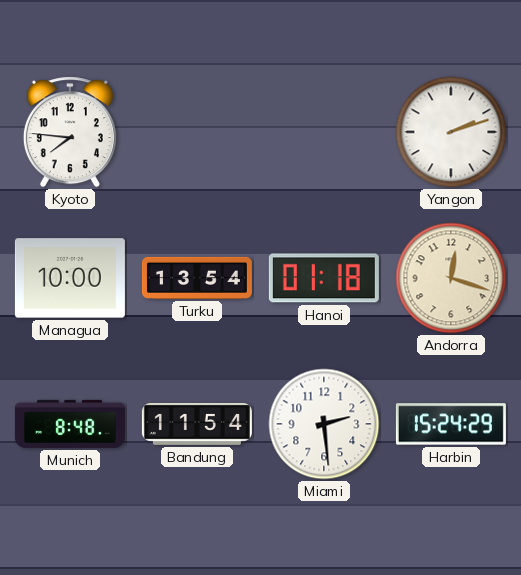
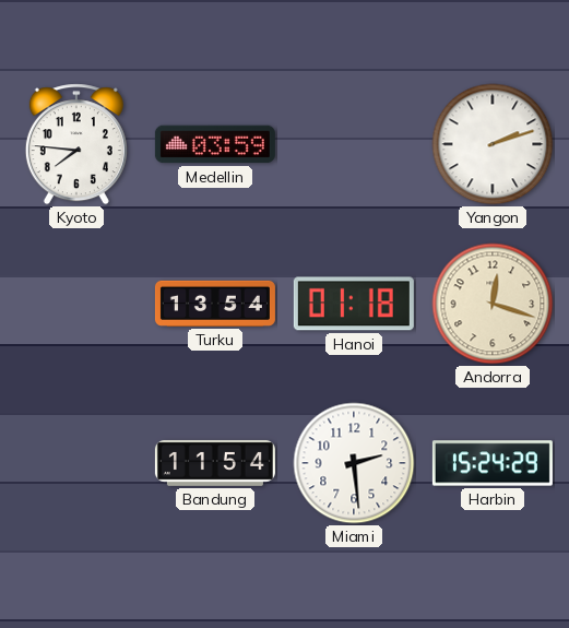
Medellin: none -> 03:59
Managua: 10:00 -> none
Munich: 8:48 -> none
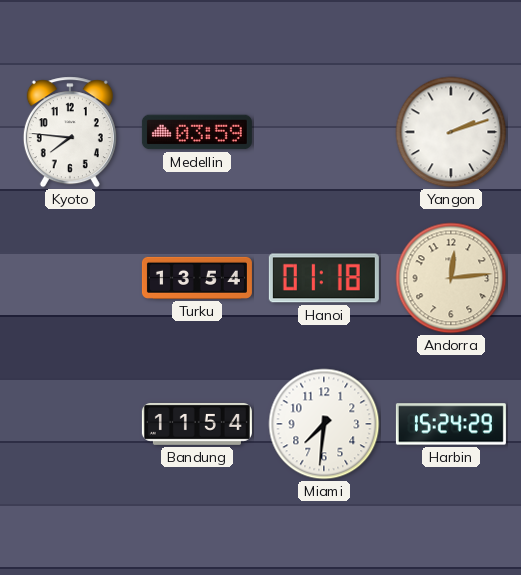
Andorra: 12:18 -> 12:14
Miami: 2:29 -> 7:31
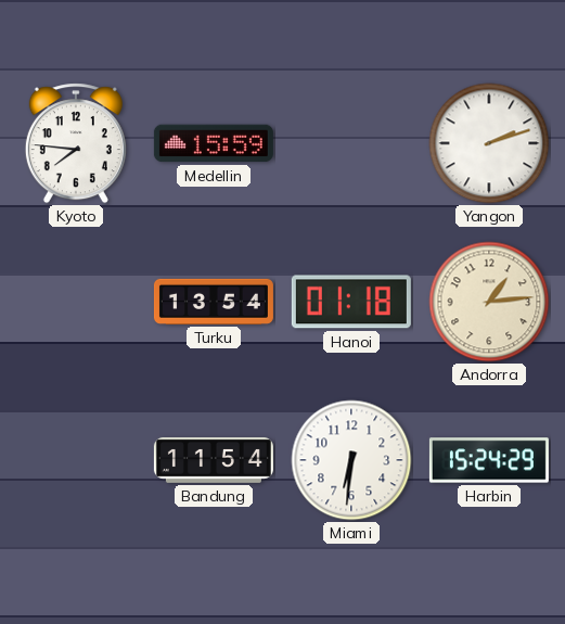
Medellin: 03:59 -> 15:59
Andorra: 12:14 -> 1:14
Miami: 7:31 -> 6:31
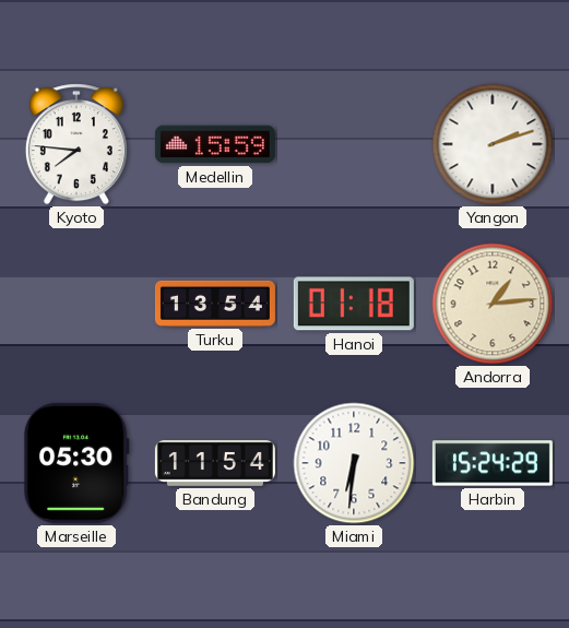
Marseille: none -> 05:30
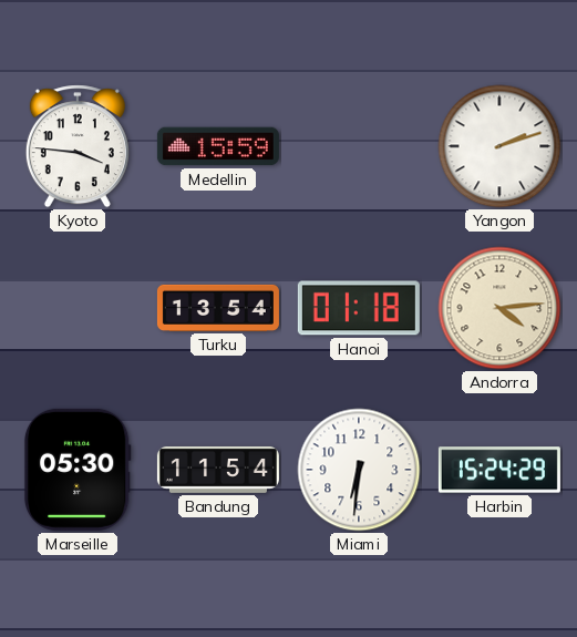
Kyoto: 7:46 -> 3:46
Andorra: 1:14 -> 4:14
